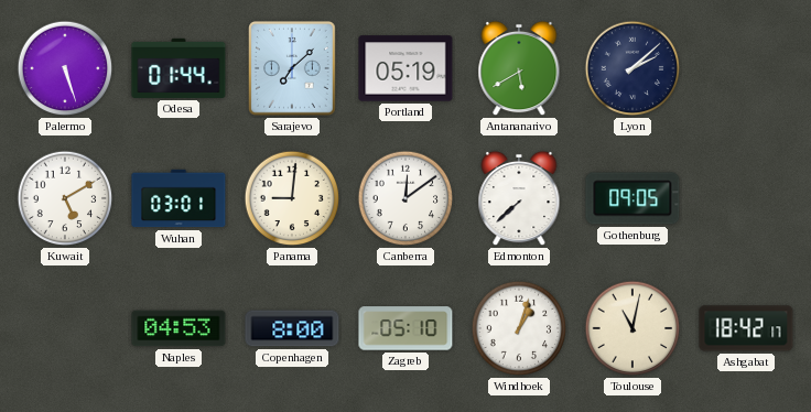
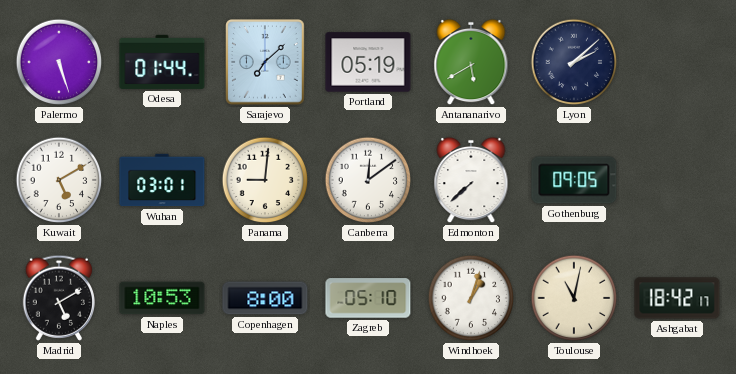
Madrid: none -> 5:10
Naples: 04:53 -> 10:53
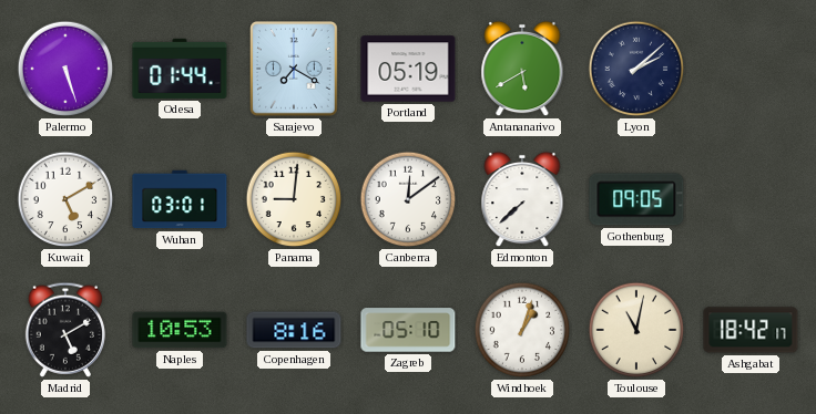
Sarajevo: 7:08 -> 7:20
Copenhagen: 8:00 -> 8:16
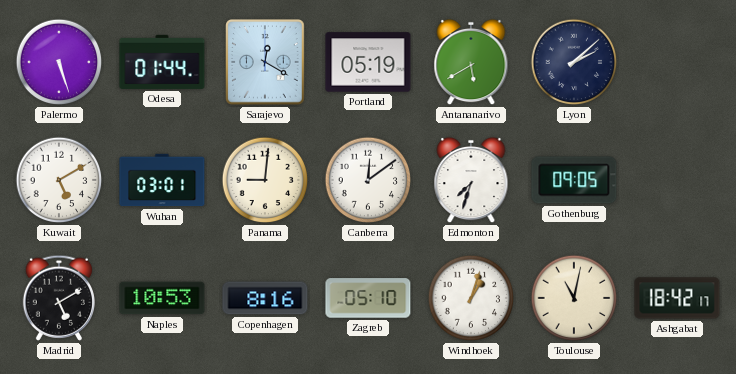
Sarajevo: 7:20 -> 12:20
Edmonton: 7:38 -> 7:33
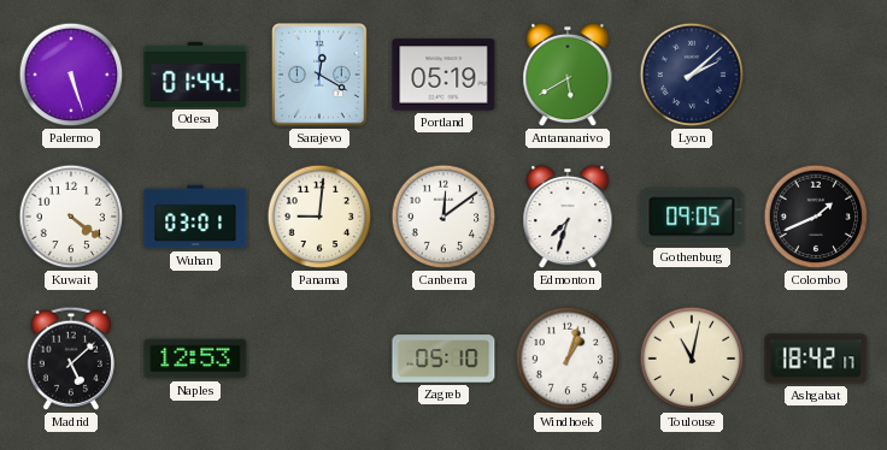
Kuwait: 5:10 -> 4:21
Colombo: none -> 1:41
Madrid: 5:10 -> 5:08
Naples: 10:53 -> 12:53
Copenhagen: 8:16 -> none
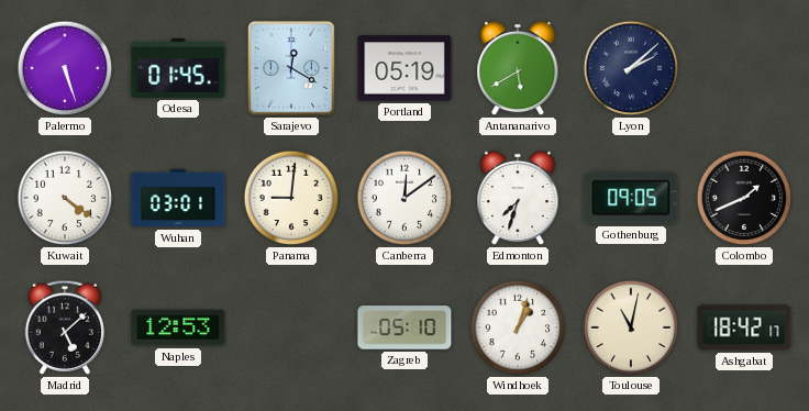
Odesa: 01:44 -> 01:45
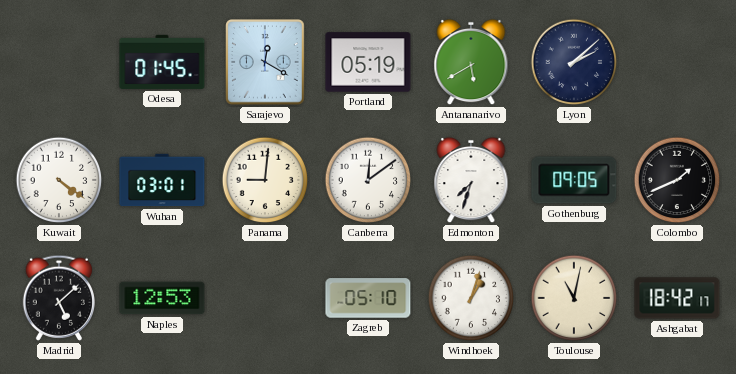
Palermo: 5:27 -> none
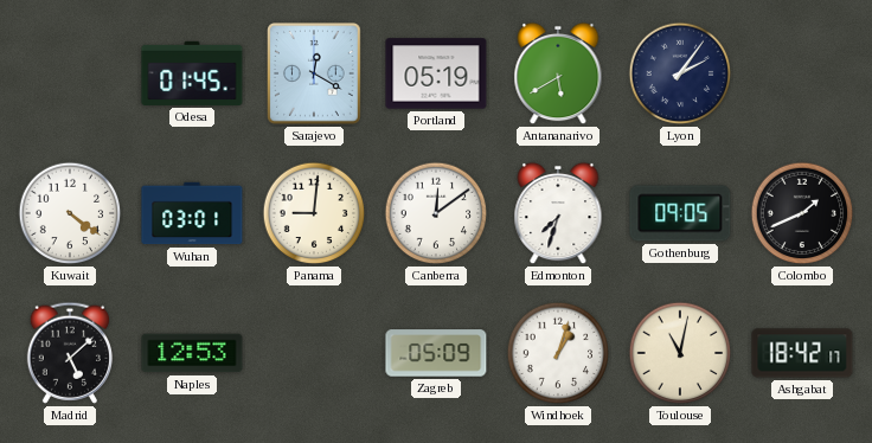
Lyon: 2:08 -> 2:06
Zagreb: 05:10 -> 05:09
